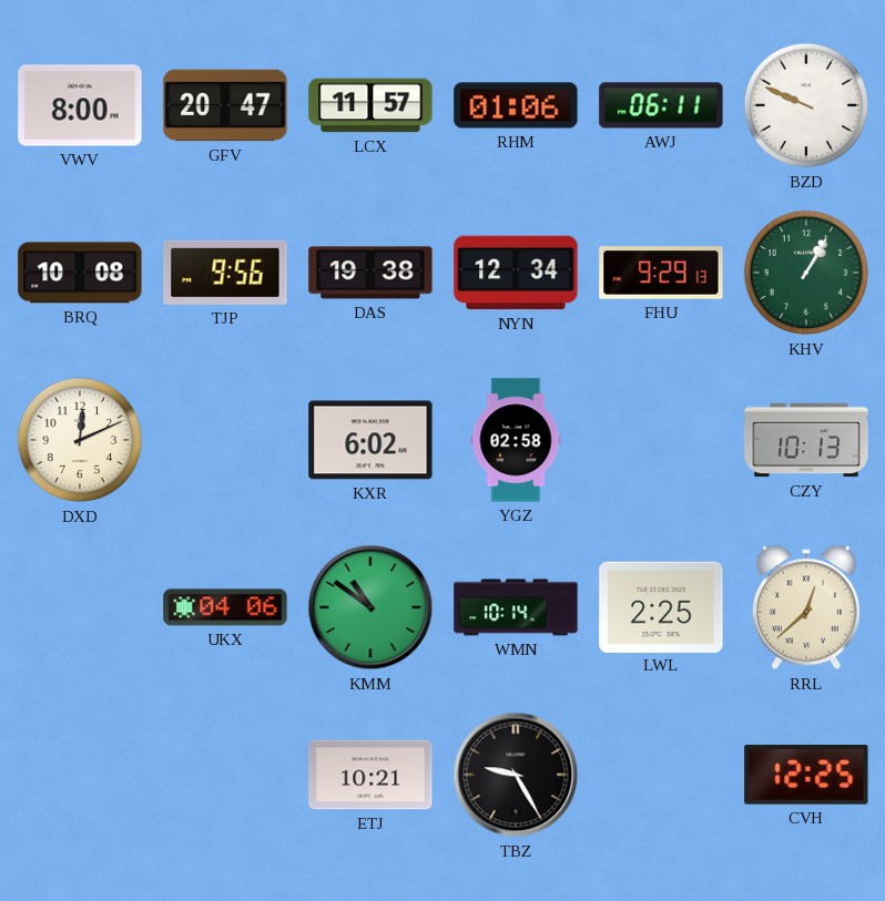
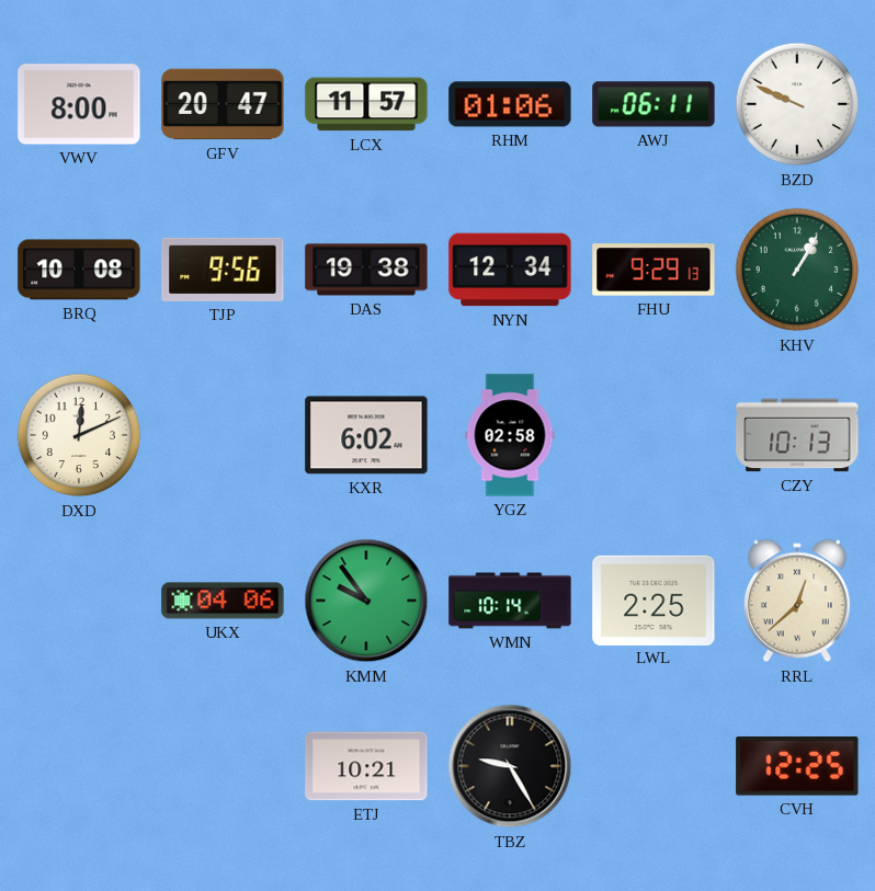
KMM: 10:51 -> 9:54
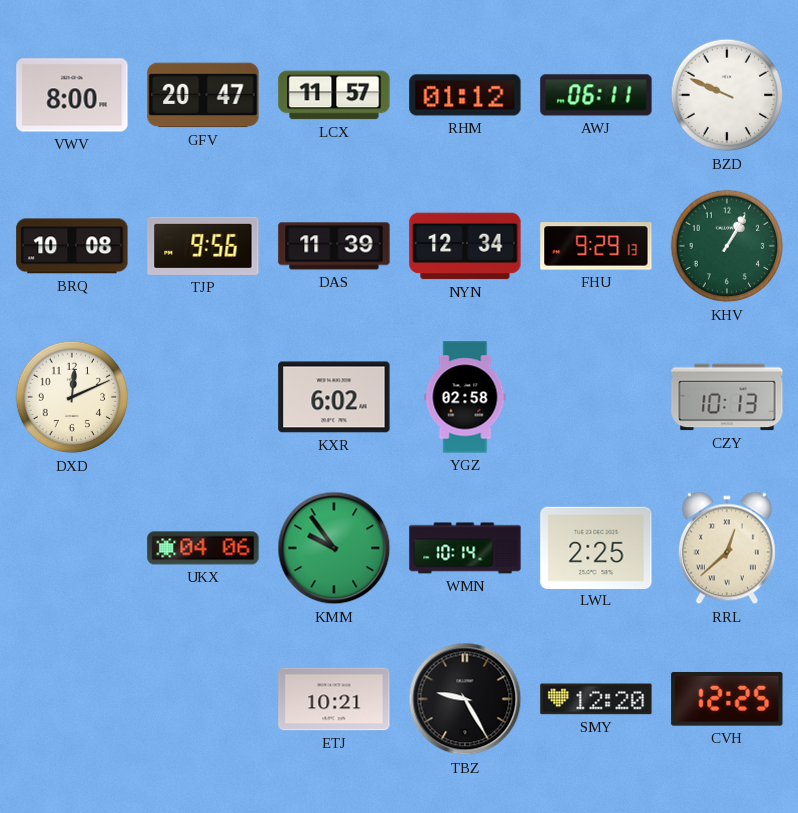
RHM: 01:06 -> 01:12
DAS: 19:38 -> 11:39
SMY: none -> 12:20
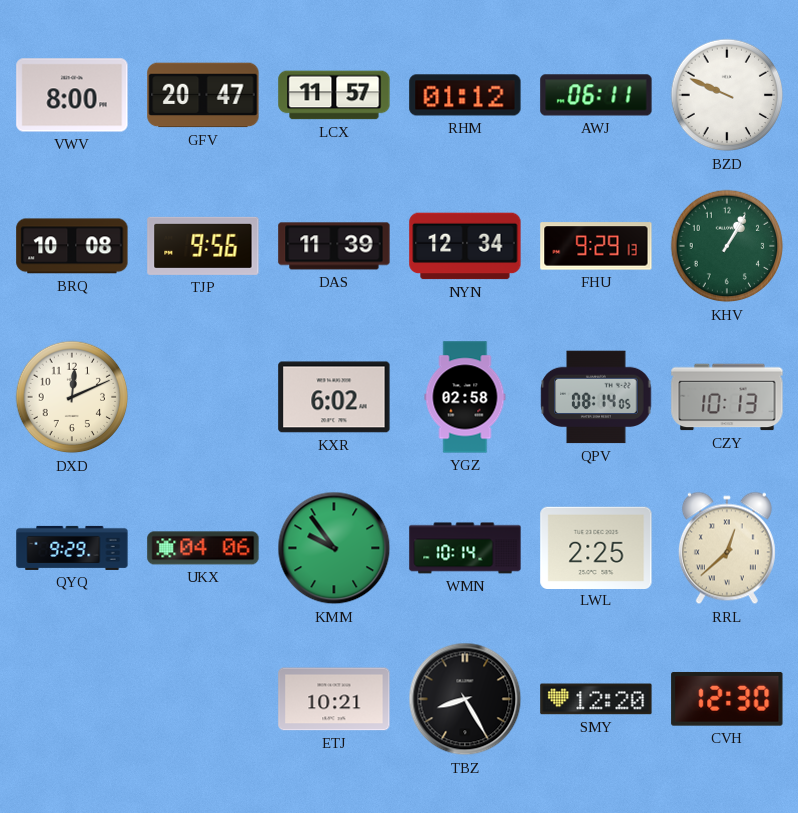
QPV: none -> 08:14
QYQ: none -> 9:29
TBZ: 9:25 -> 8:25
CVH: 12:25 -> 12:30
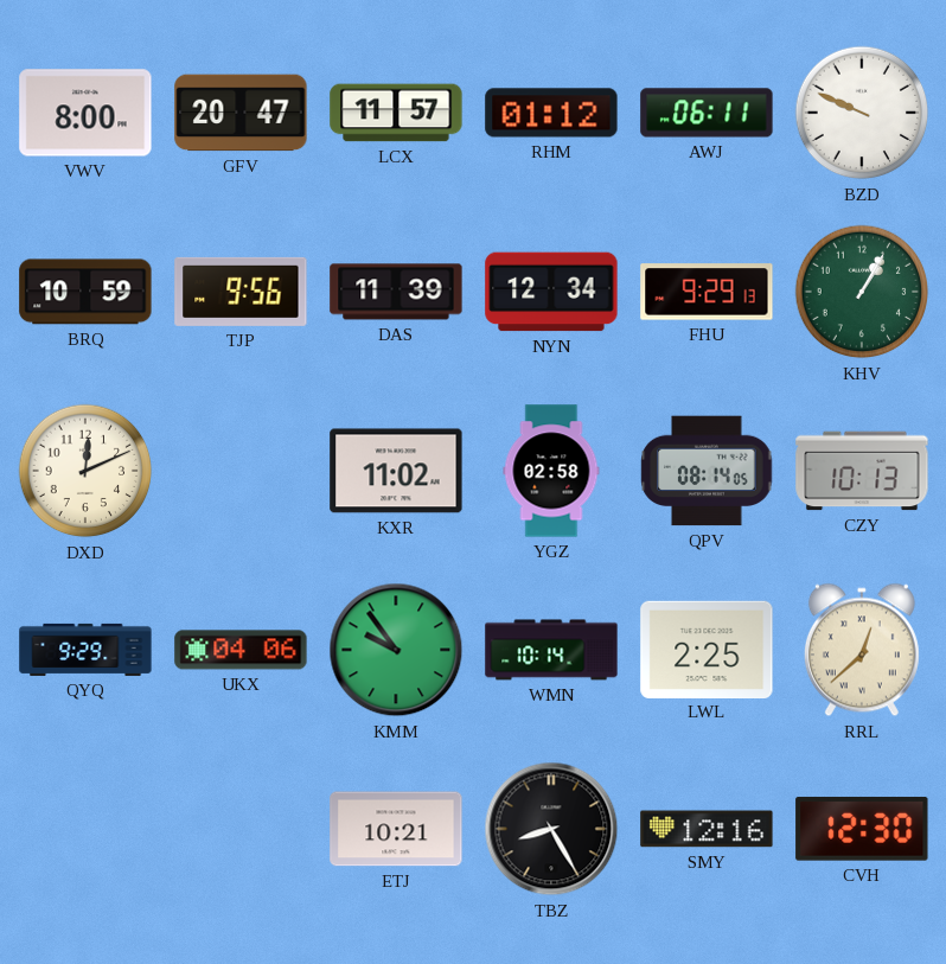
BRQ: 10:08 -> 10:59
KXR: 6:02 -> 11:02
SMY: 12:20 -> 12:16
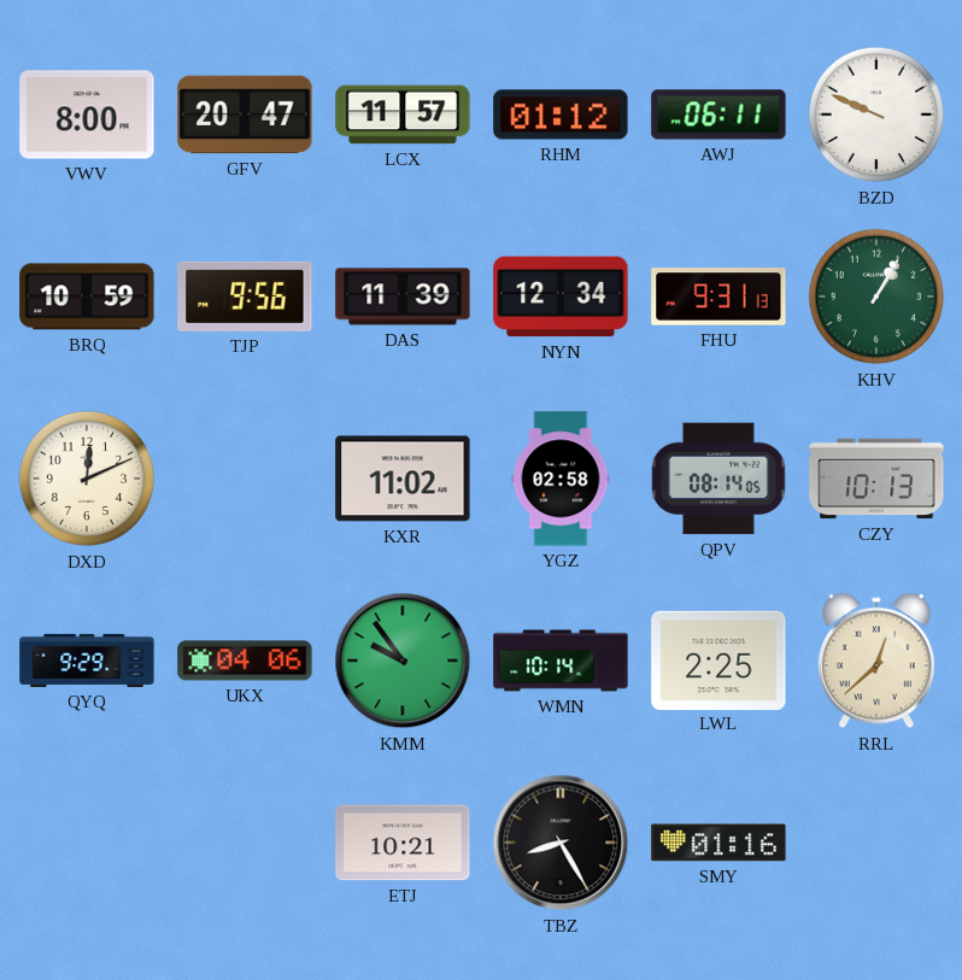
FHU: 9:29 -> 9:31
SMY: 12:16 -> 01:16
CVH: 12:30 -> none
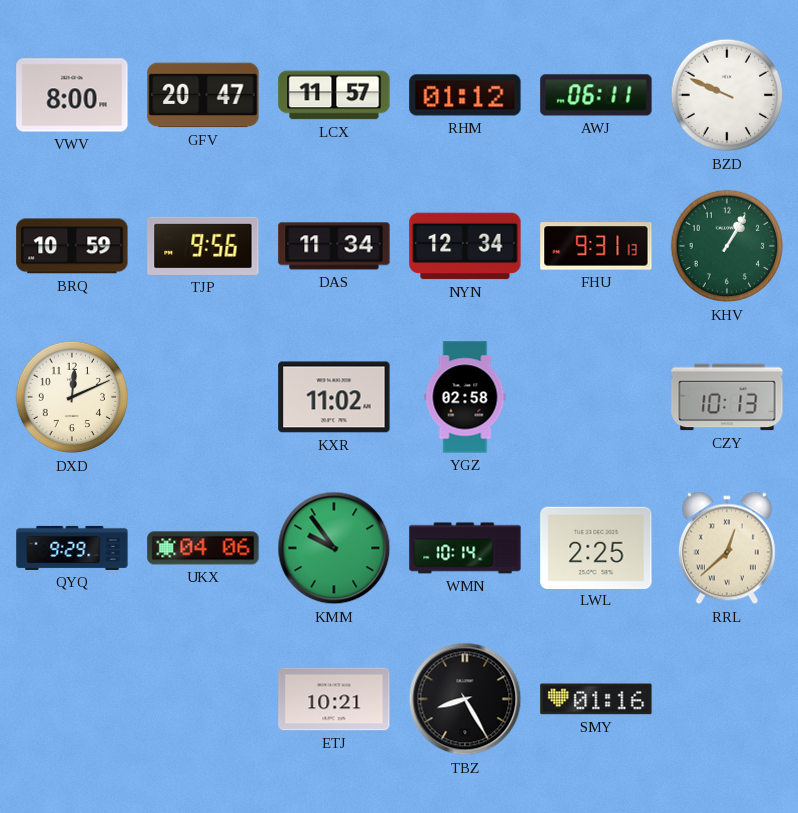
DAS: 11:39 -> 11:34
QPV: 08:14 -> none
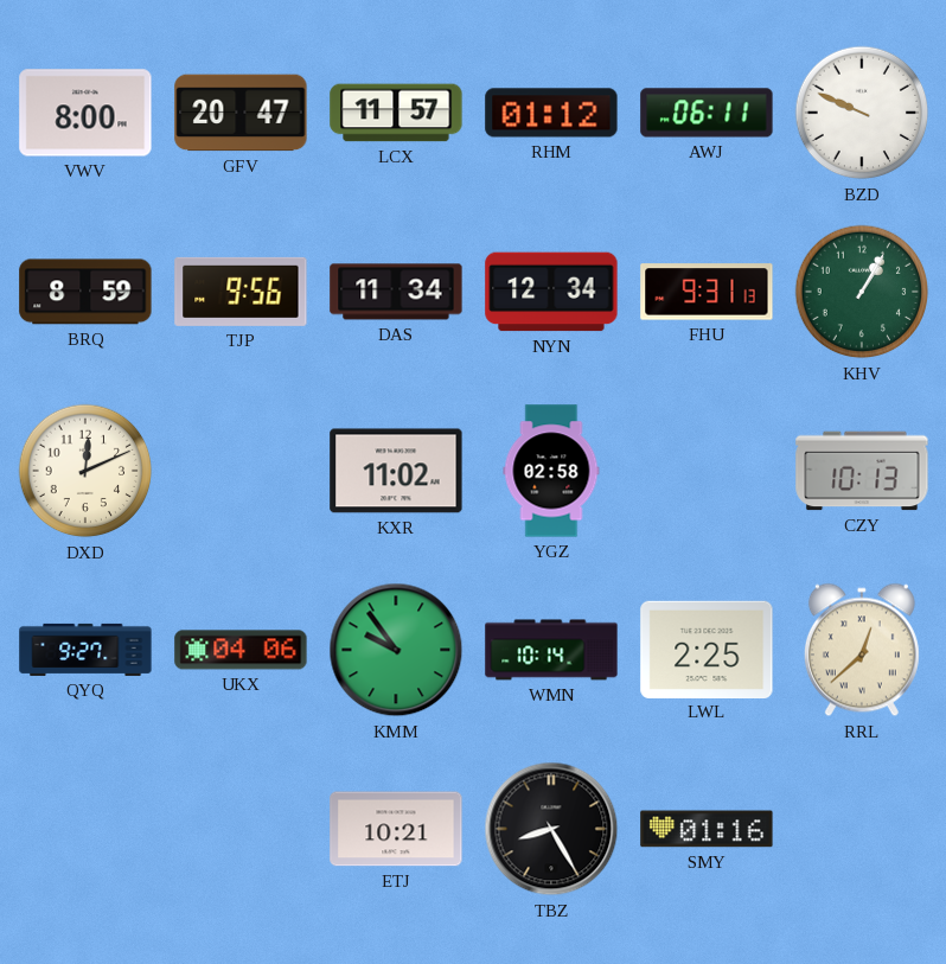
BRQ: 10:59 -> 8:59
QYQ: 9:29 -> 9:27
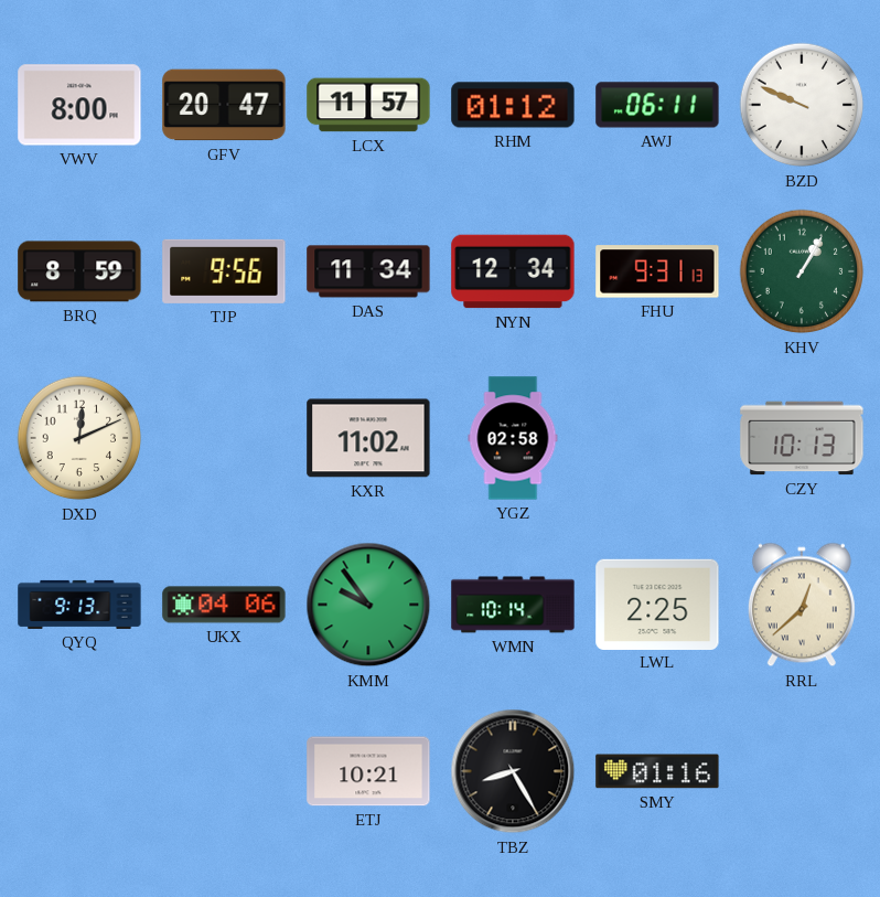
QYQ: 9:27 -> 9:13
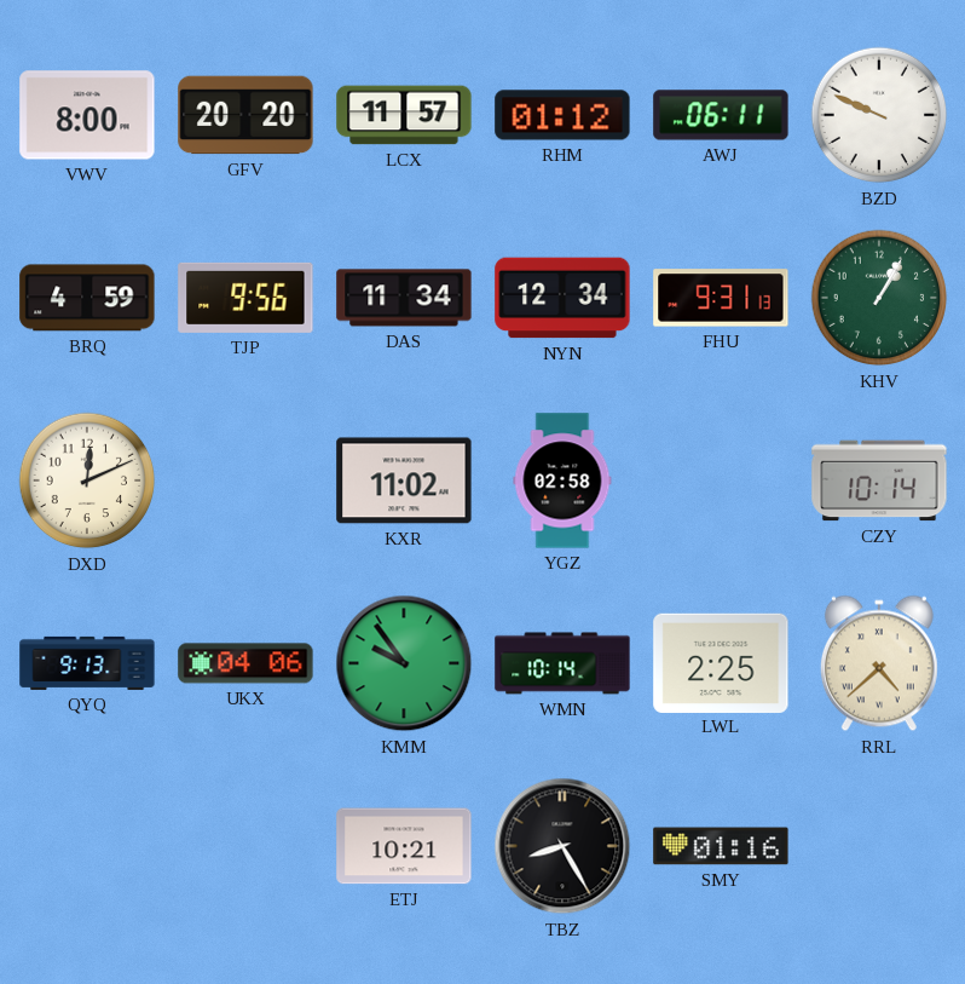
GFV: 20:47 -> 20:20
BRQ: 8:59 -> 4:59
CZY: 10:13 -> 10:14
RRL: 12:38 -> 4:38
